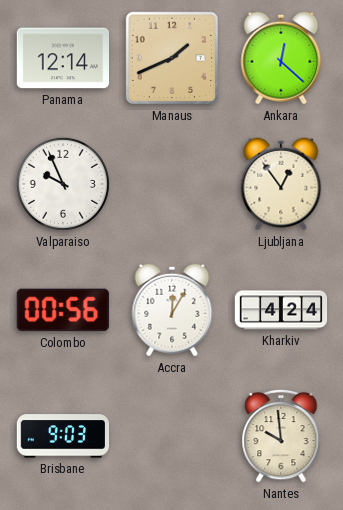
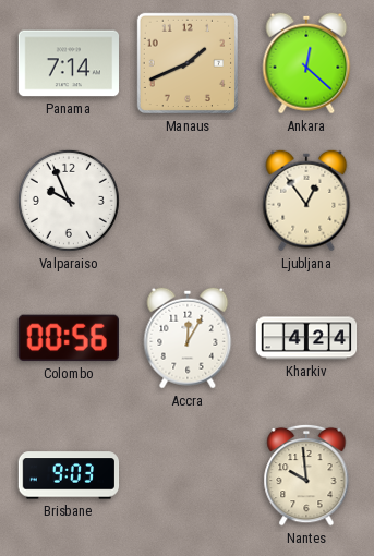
Panama: 12:14 -> 7:14
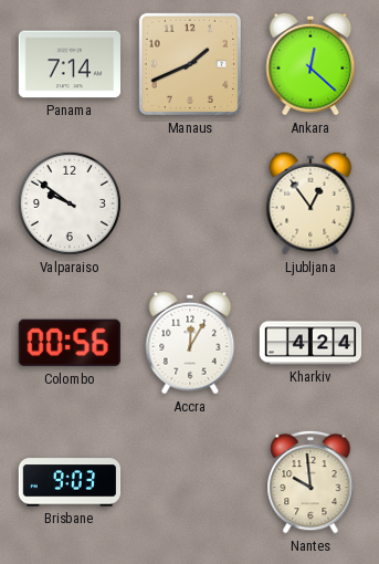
Valparaiso: 9:56 -> 9:51
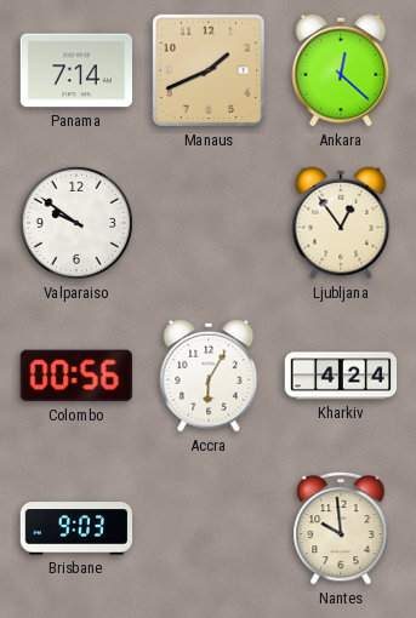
Accra: 12:05 -> 6:05
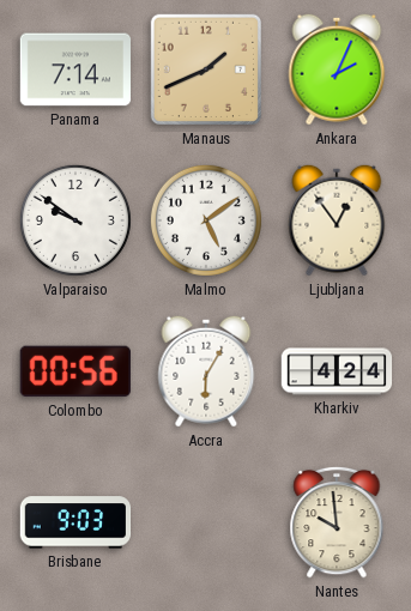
Ankara: 12:22 -> 2:04
Malmo: none -> 5:09
